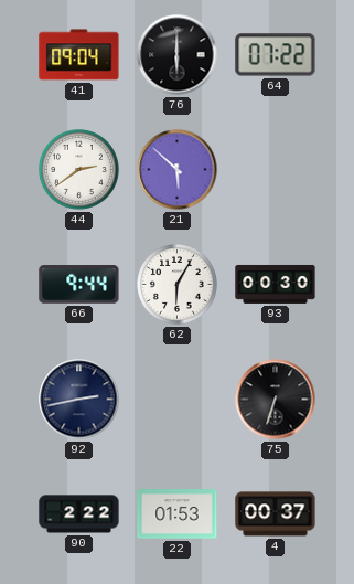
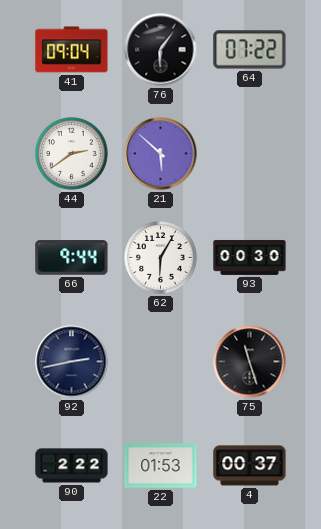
76: 6:00 -> 6:06
75: 6:33 -> 11:27
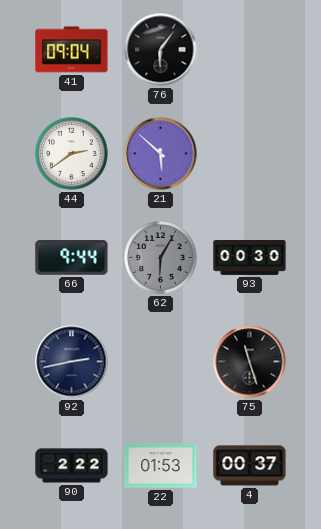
64: 07:22 -> none
62 dial: white -> grey
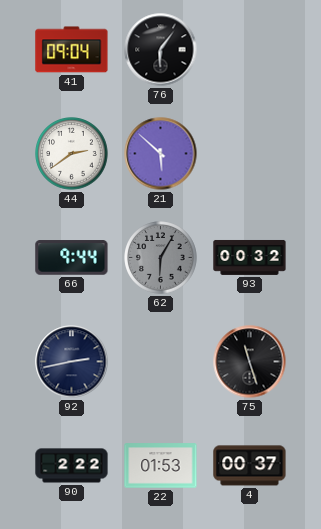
93: 00:30 -> 00:32
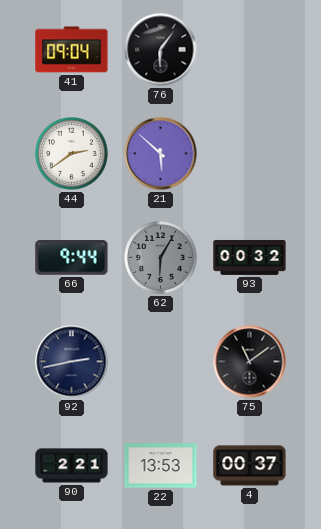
75: 11:27 -> 11:09
90: 2:22 -> 2:21
22: 01:53 -> 13:53
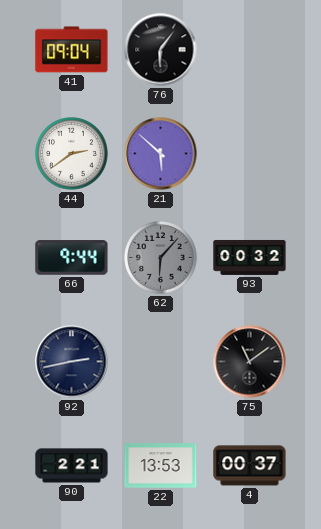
62: 6:05 -> 6:07
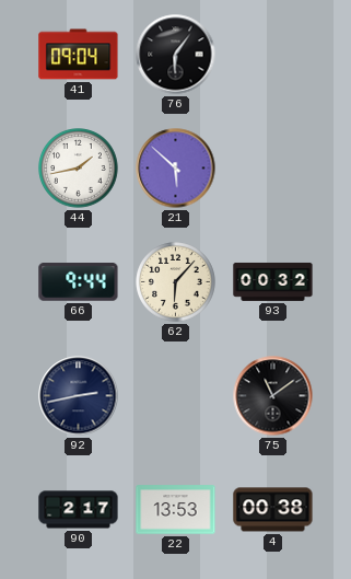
44: 2:39 -> 1:43
62 dial: grey -> cream
90: 2:21 -> 2:17
4: 00:37 -> 00:38
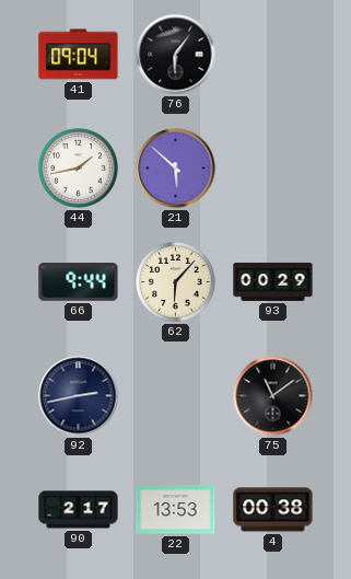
93: 00:32 -> 00:29
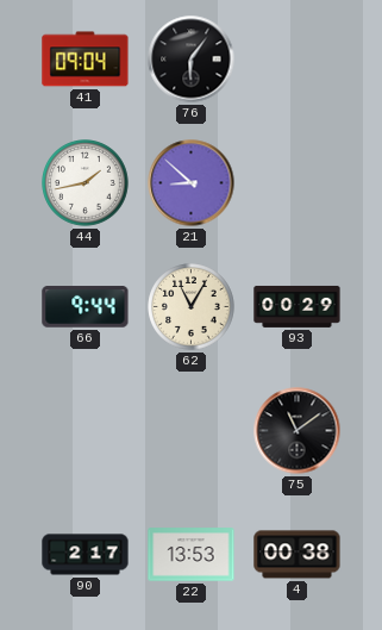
21: 5:52 -> 8:52
62: 6:07 -> 11:05
92: 2:43 -> none
